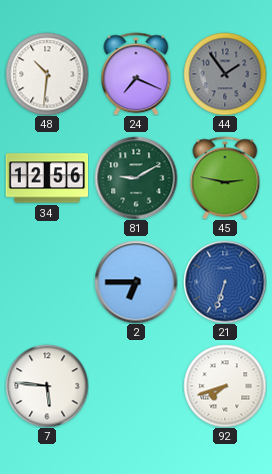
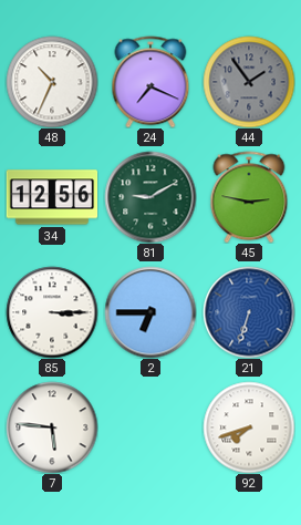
48: 10:31 -> 10:34
85: none -> 3:15
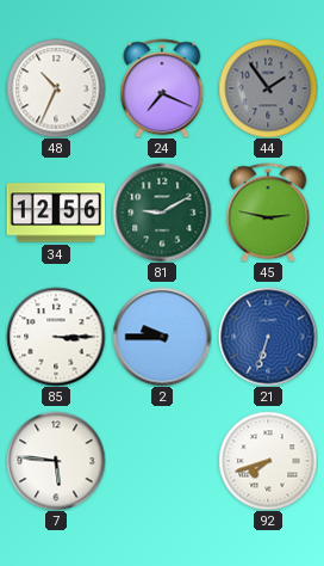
2: 6:45 -> 9:45
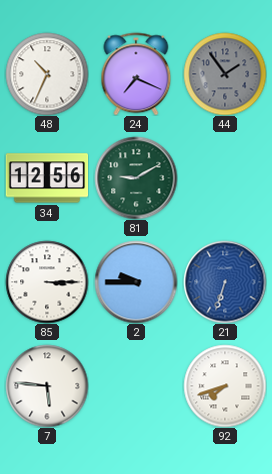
45: 2:47 -> none
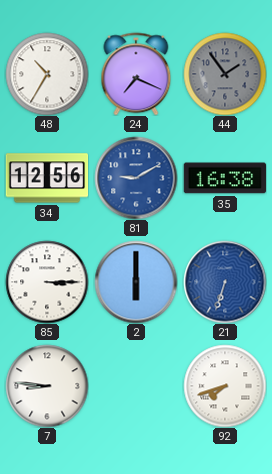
48: 10:34 -> 10:35
81 dial: green -> blue
35: none -> 16:38
2: 9:45 -> 6:00
7: 5:46 -> 8:46
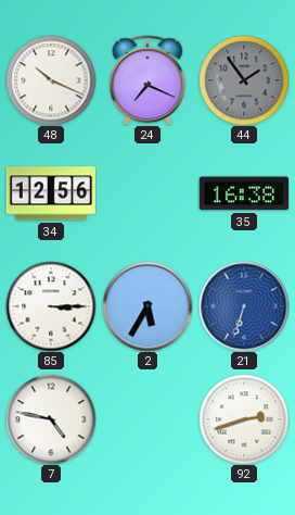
48: 10:35 -> 10:19
81: 9:10 -> none
2: 6:00 -> 5:35
7: 8:46 -> 4:47
92: 7:42 -> 2:42
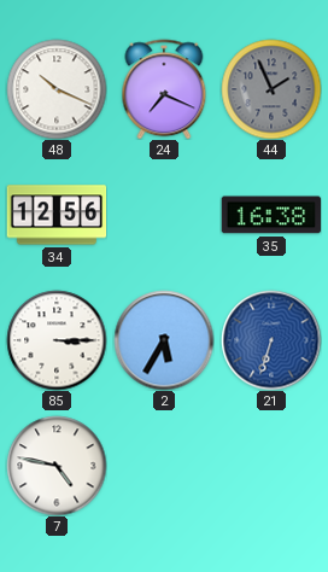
44: 1:54 -> 1:56
92: 2:42 -> none
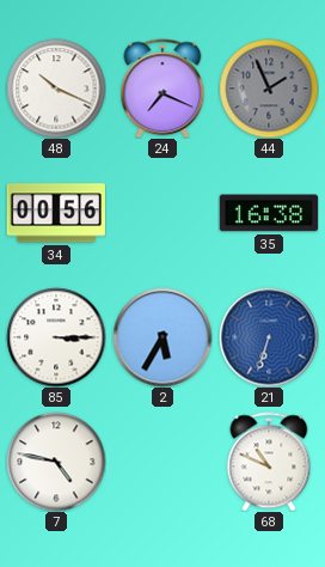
34: 12:56 -> 00:56
68: none -> 10:49
